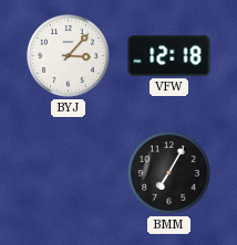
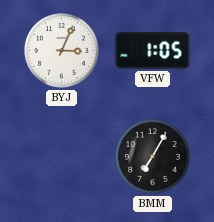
BYJ: 3:07 -> 3:04
VFW: 12:18 -> 1:05
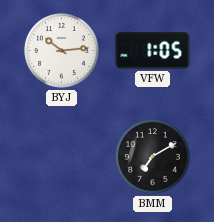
BYJ: 3:04 -> 10:14
BMM: 7:05 -> 7:10
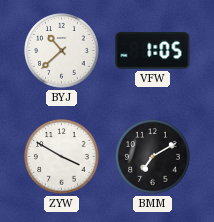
BYJ: 10:14 -> 10:38
ZYW: none -> 3:50
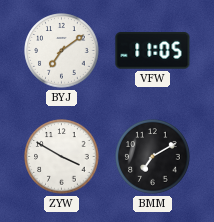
BYJ: 10:38 -> 7:09
VFW: 1:05 -> 11:05
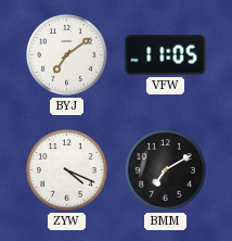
ZYW: 3:50 -> 4:19
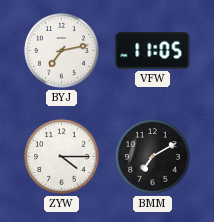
BYJ: 7:09 -> 7:13
ZYW: 4:19 -> 4:15
